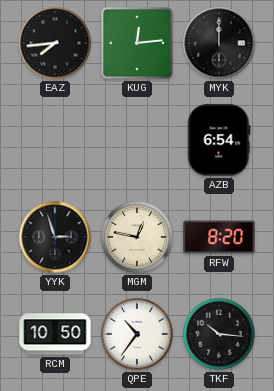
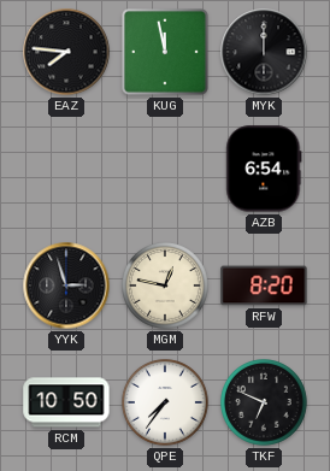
EAZ: 7:44 -> 7:46
KUG: 12:14 -> 11:58
QPE: 10:36 -> 7:36
TKF: 10:16 -> 6:49
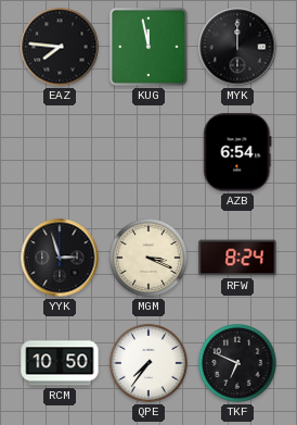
MGM: 12:47 -> 3:19
RFW: 8:20 -> 8:24
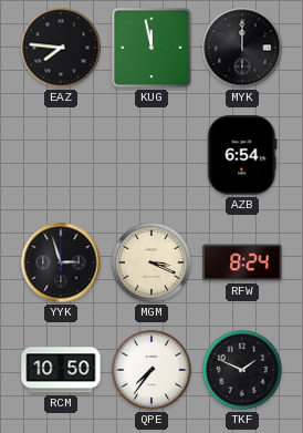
TKF: 6:49 -> 1:49
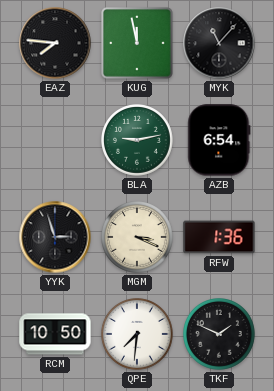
MYK: 12:00 -> 11:07
BLA: none -> 9:13
RFW: 8:24 -> 1:36
QPE: 7:36 -> 7:31
